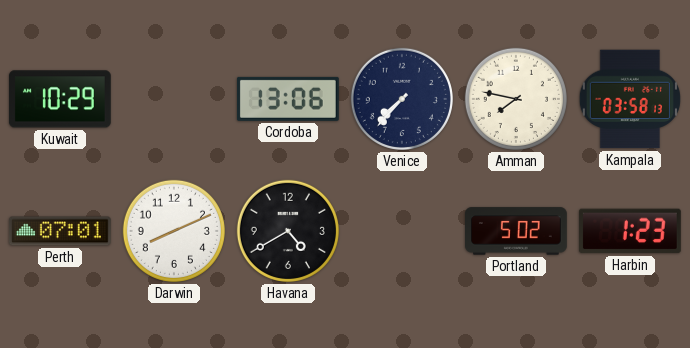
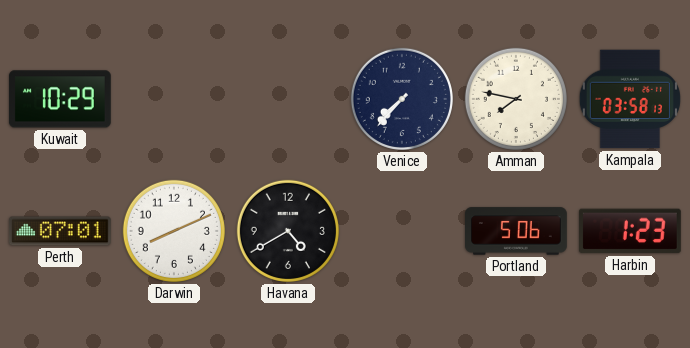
Cordoba: 13:06 -> none
Portland: 5:02 -> 5:06
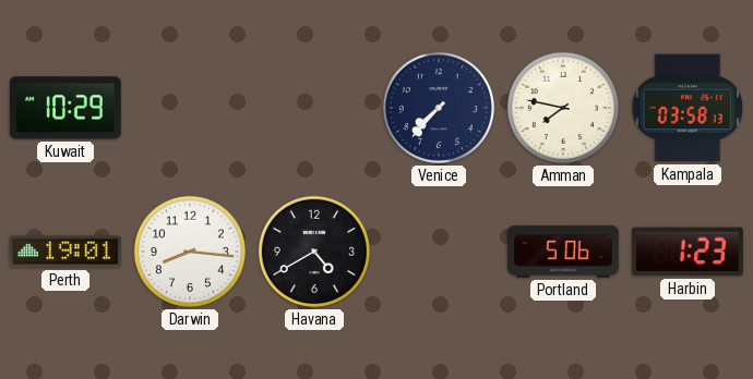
Perth: 07:01 -> 19:01
Darwin: 8:11 -> 8:16
